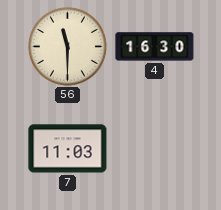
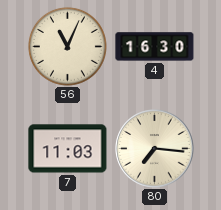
56: 11:30 -> 11:04
80: none -> 7:16
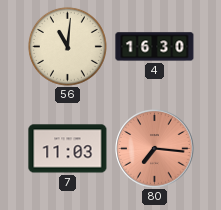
56: 11:04 -> 11:01
80 dial: cream -> salmon
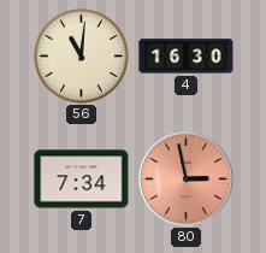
7: 11:03 -> 7:34
80: 7:16 -> 2:58
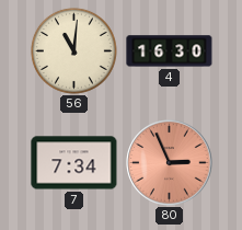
80: 2:58 -> 2:56
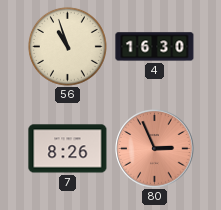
56: 11:01 -> 10:57
7: 7:34 -> 8:26
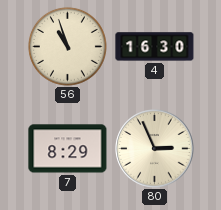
7: 8:26 -> 8:29
80 dial: salmon -> cream
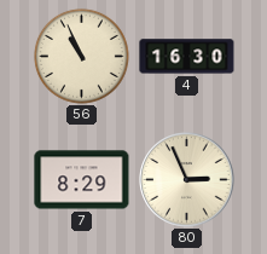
56: 10:57 -> 10:56
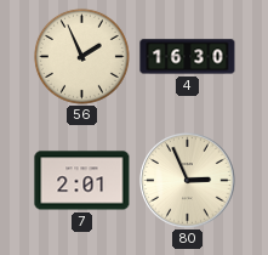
56: 10:56 -> 1:56
7: 8:29 -> 2:01
